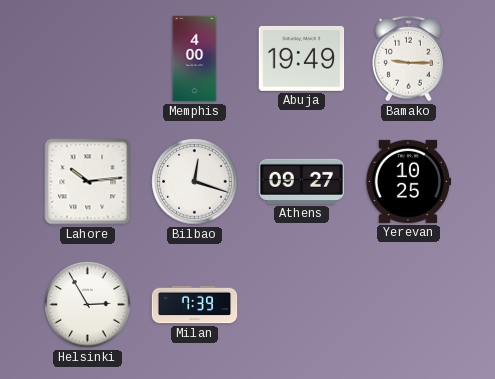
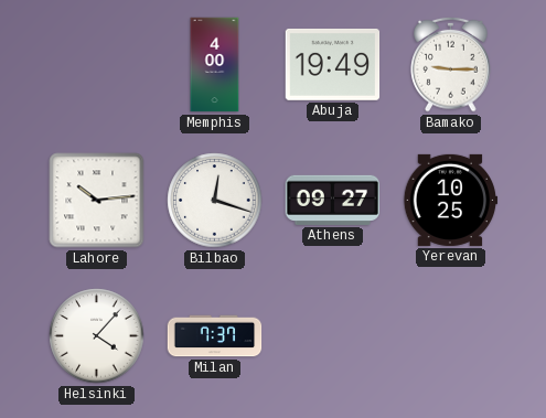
Helsinki: 2:55 -> 4:07
Milan: 7:39 -> 7:37
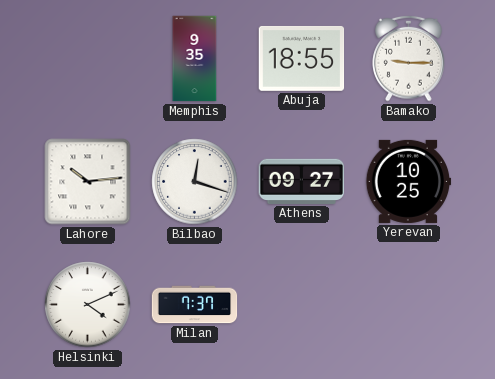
Memphis: 4:00 -> 9:35
Abuja: 19:49 -> 18:55
Helsinki: 4:07 -> 4:11
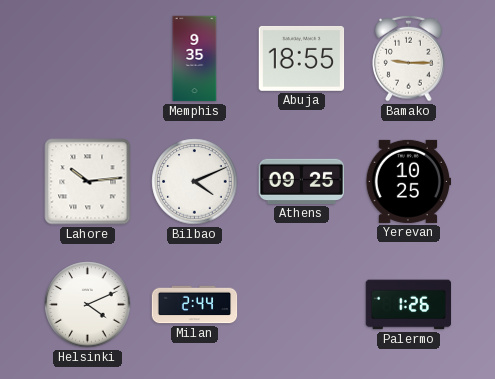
Bilbao: 12:18 -> 4:11
Athens: 09:27 -> 09:25
Milan: 7:37 -> 2:44
Palermo: none -> 1:26
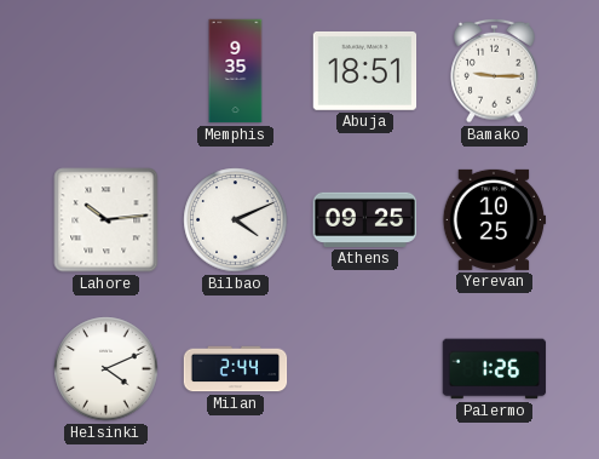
Abuja: 18:55 -> 18:51
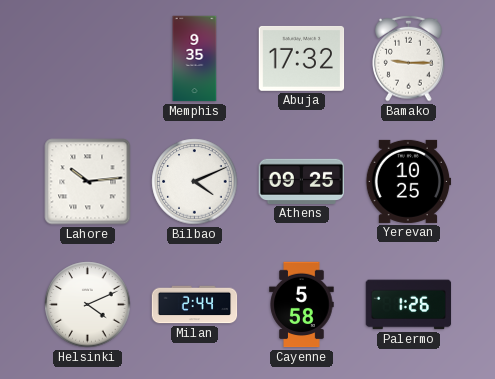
Abuja: 18:51 -> 17:32
Cayenne: none -> 5:58
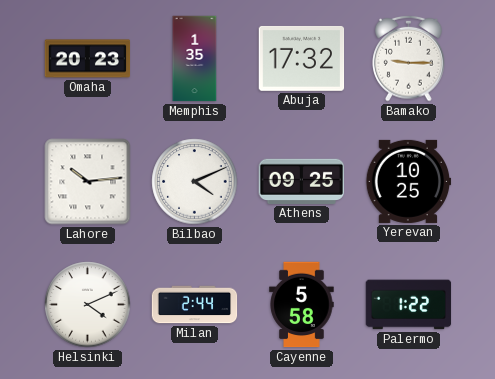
Omaha: none -> 20:23
Memphis: 9:35 -> 1:35
Palermo: 1:26 -> 1:22
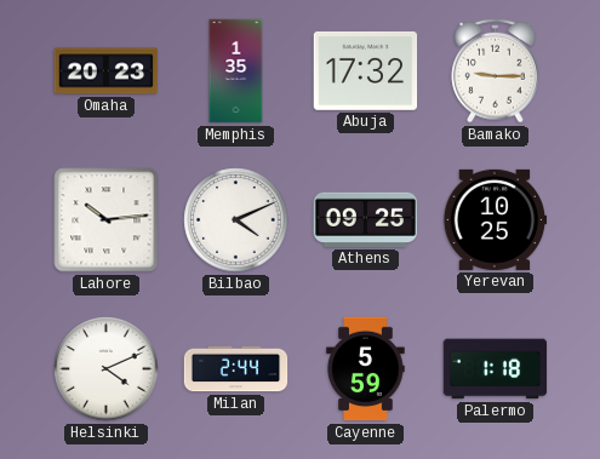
Cayenne: 5:58 -> 5:59
Palermo: 1:22 -> 1:18
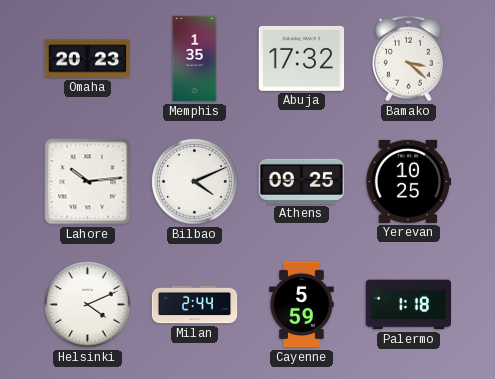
Bamako: 9:15 -> 3:22
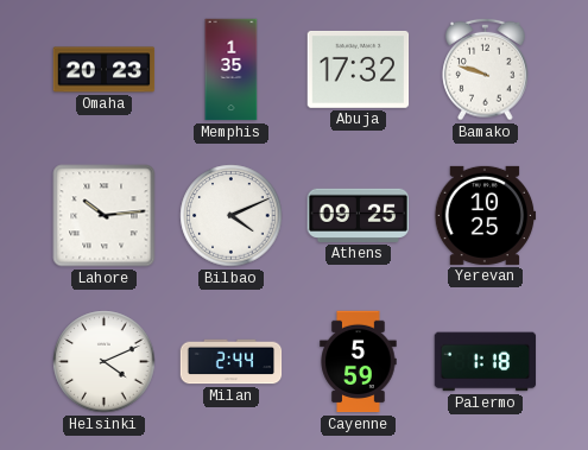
Bamako: 3:22 -> 9:48
